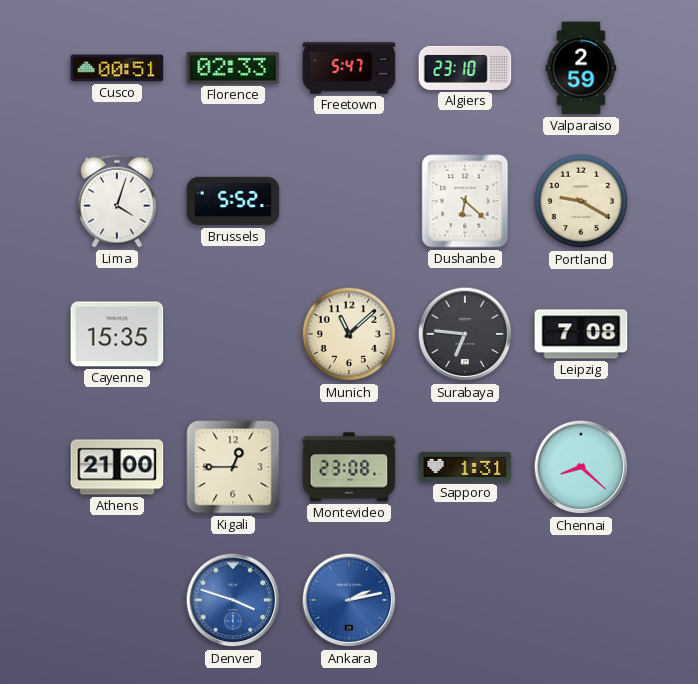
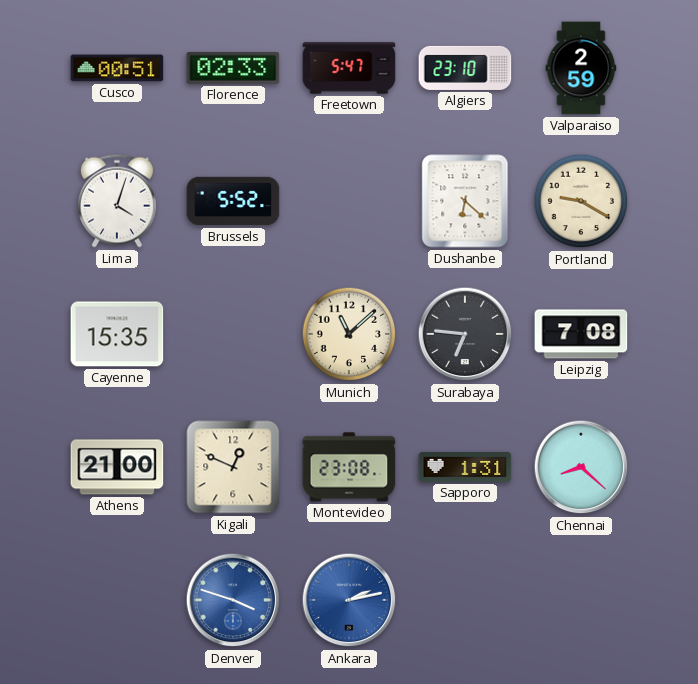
Kigali: 12:45 -> 12:49
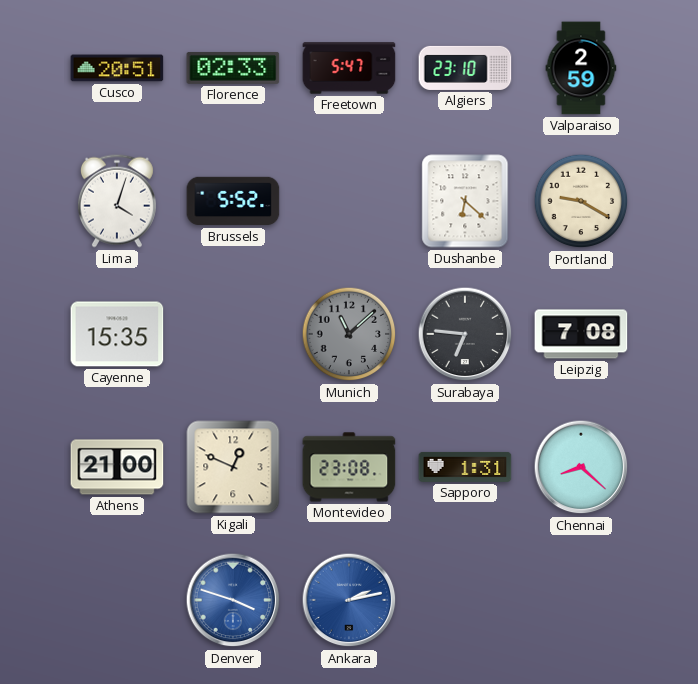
Cusco: 00:51 -> 20:51
Munich dial: cream -> grey
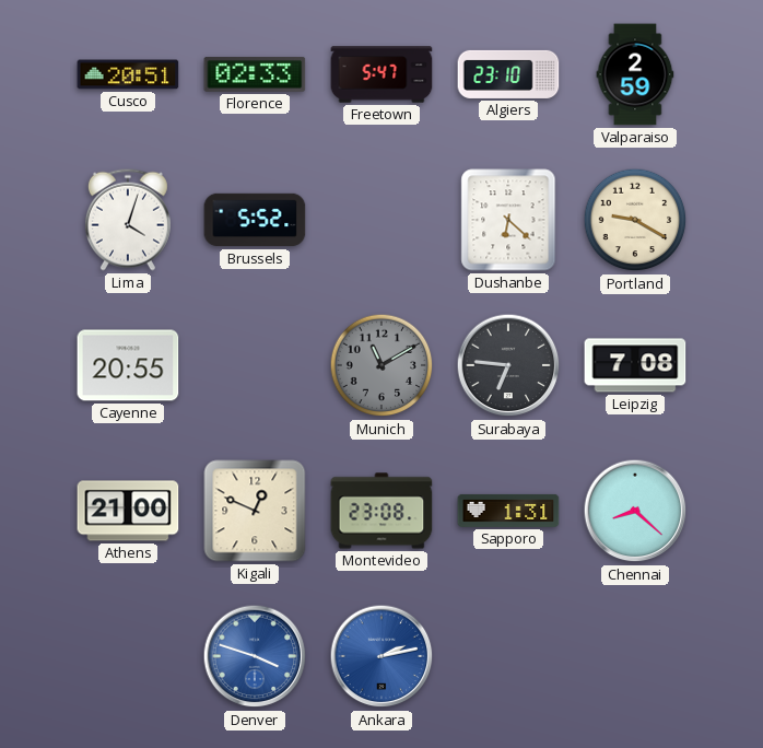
Cayenne: 15:35 -> 20:55
Munich: 11:08 -> 11:10
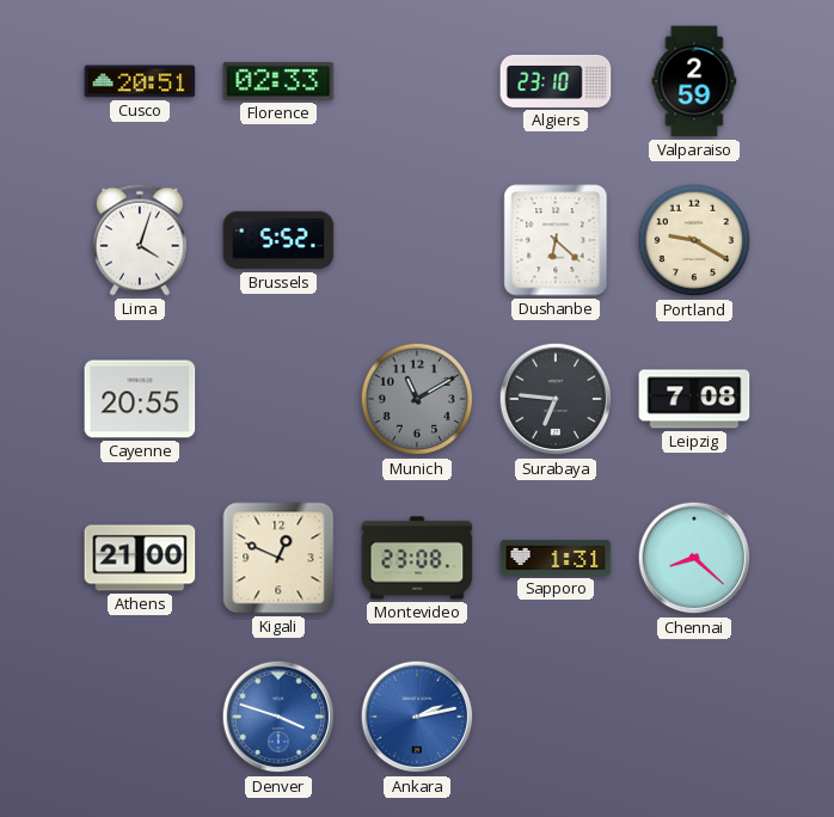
Freetown: 5:47 -> none
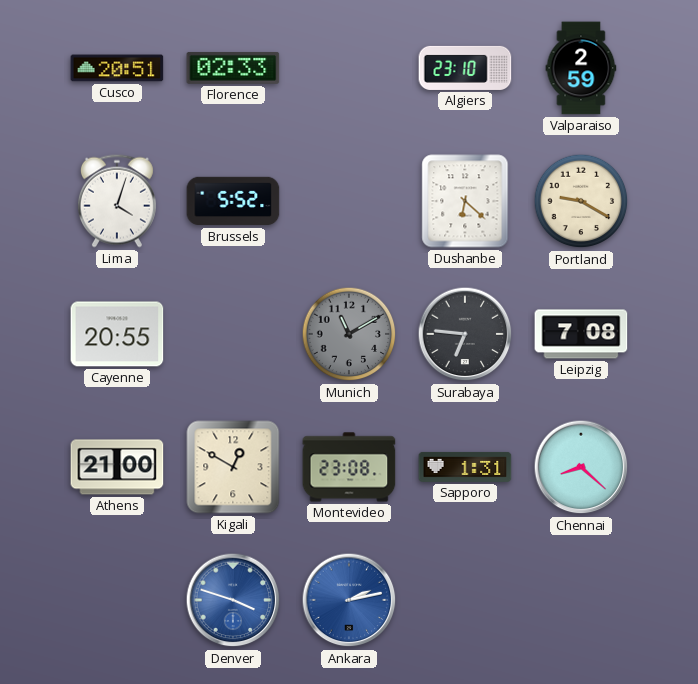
Kigali: 12:49 -> 12:50
